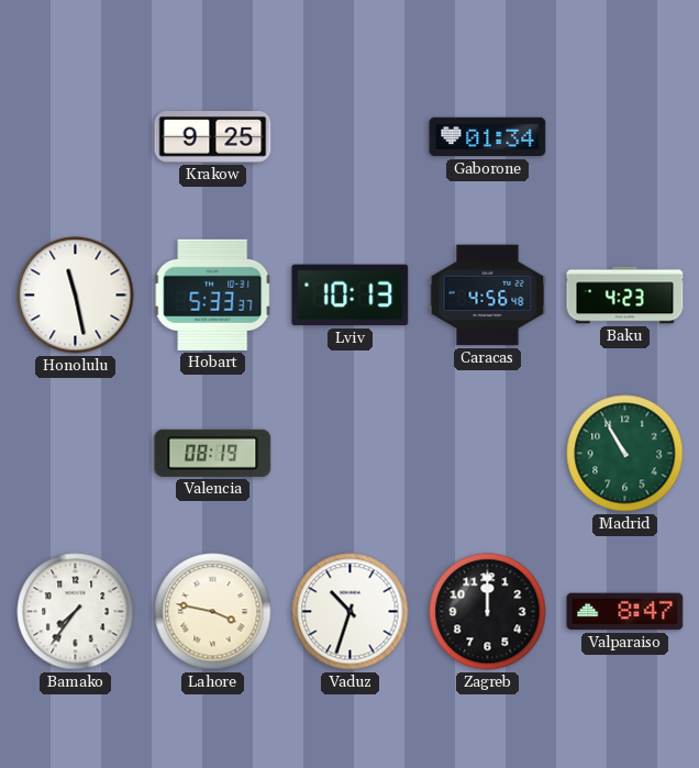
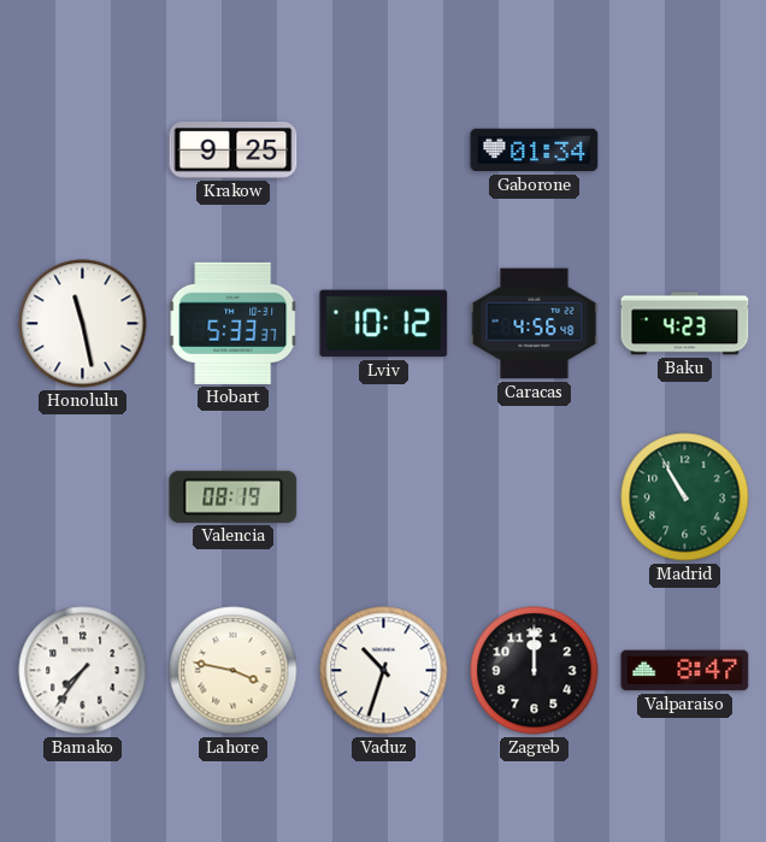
Lviv: 10:13 -> 10:12
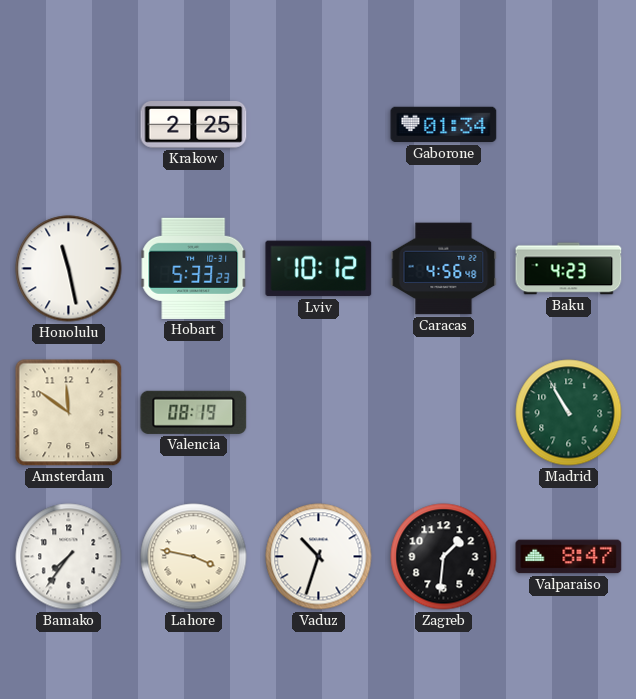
Krakow: 9:25 -> 2:25
Hobart: 5:33:37 -> 5:33:23
Amsterdam: none -> 11:51
Zagreb: 12:00 -> 1:31
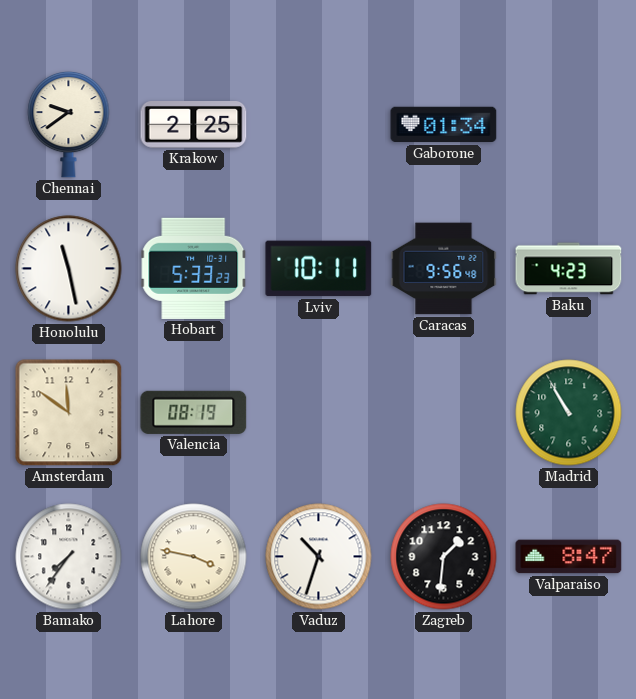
Chennai: none -> 9:39
Lviv: 10:12 -> 10:11
Caracas: 4:56 -> 9:56
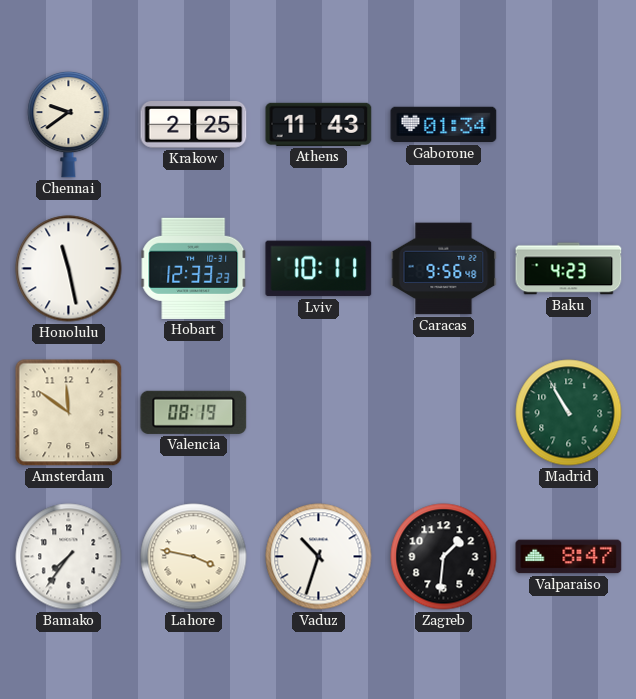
Athens: none -> 11:43
Hobart: 5:33 -> 12:33
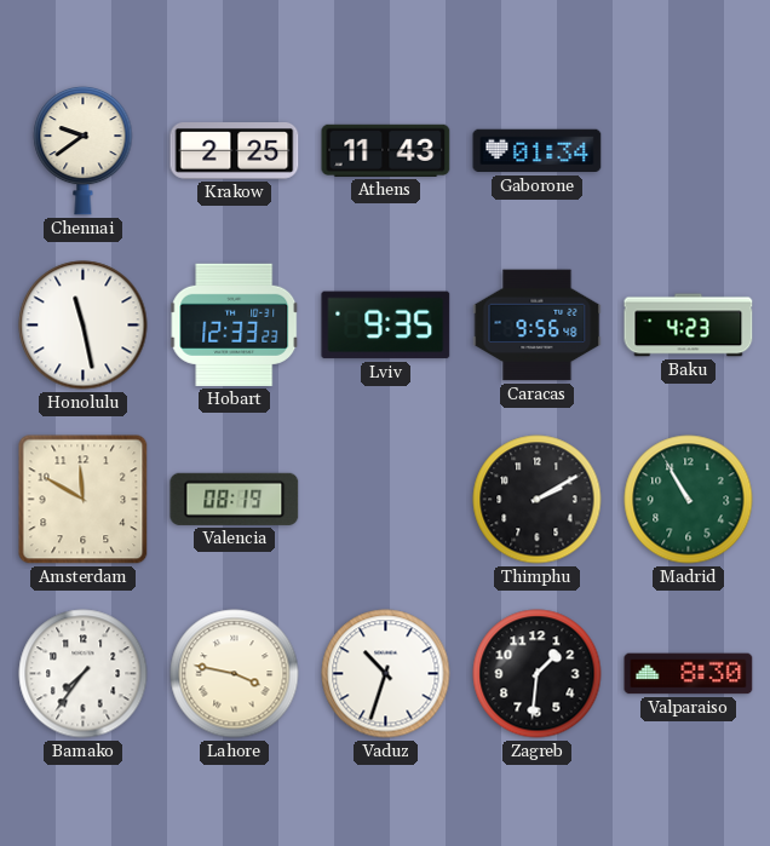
Lviv: 10:11 -> 9:35
Amsterdam: 11:51 -> 11:50
Thimphu: none -> 2:10
Valparaiso: 8:47 -> 8:30
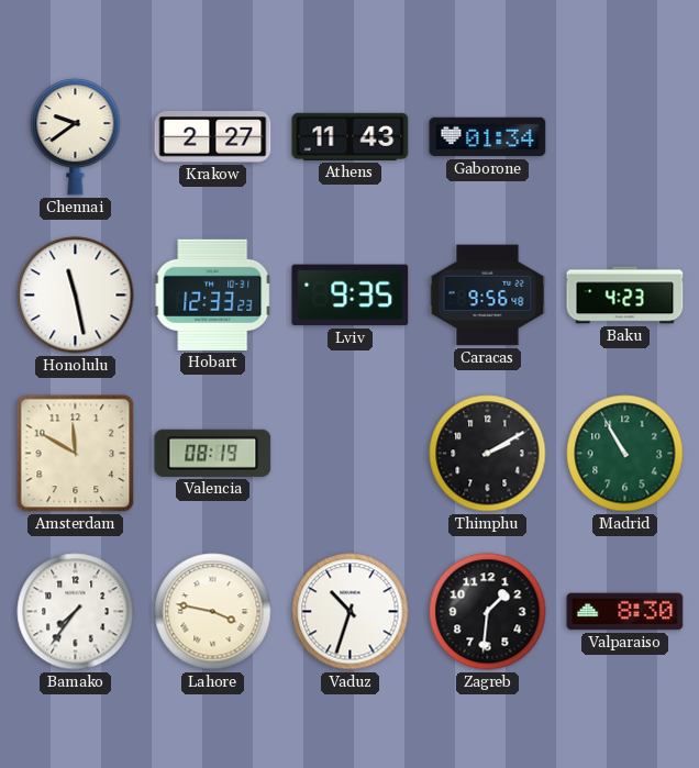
Krakow: 2:25 -> 2:27
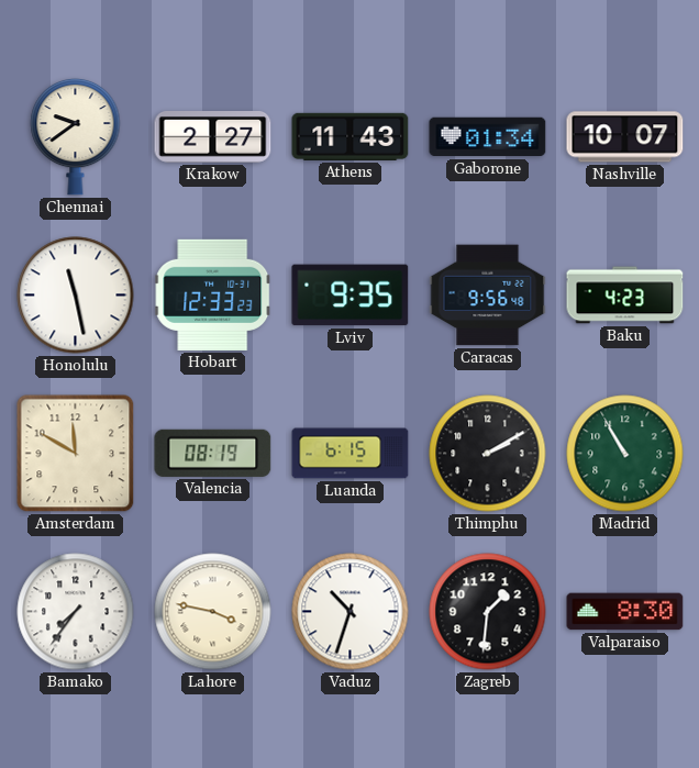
Nashville: none -> 10:07
Luanda: none -> 6:15
